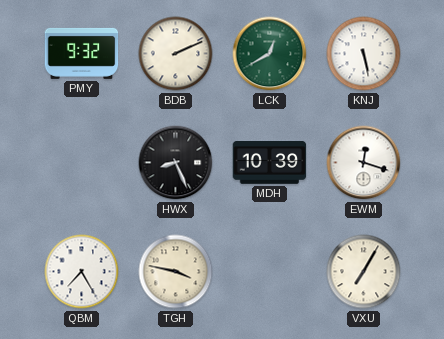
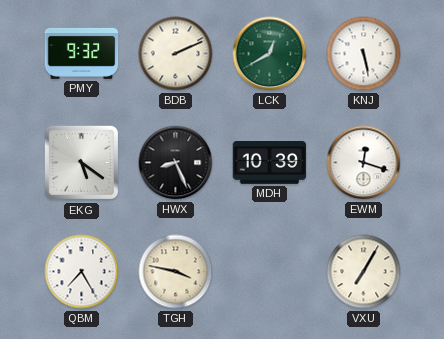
EKG: none -> 5:21
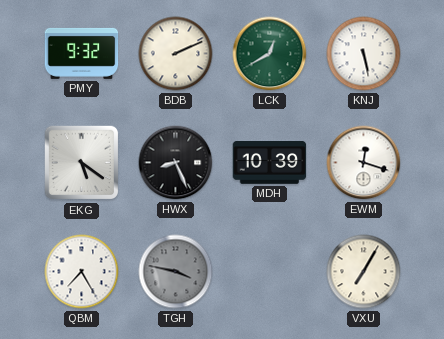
TGH dial: cream -> grey
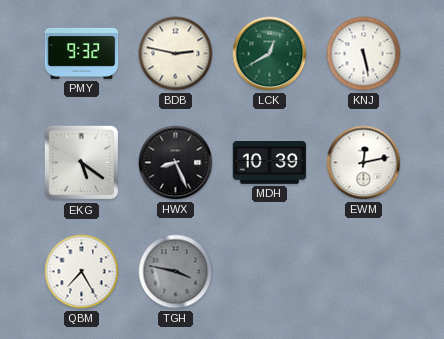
BDB: 2:11 -> 2:47
EWM: 12:18 -> 12:13
VXU: 7:05 -> none
